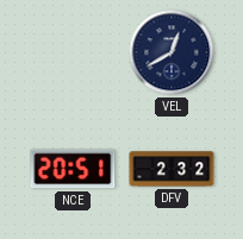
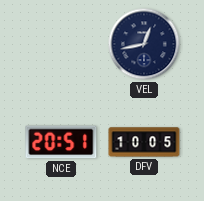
VEL: 12:40 -> 12:43
DFV: 2:32 -> 10:05
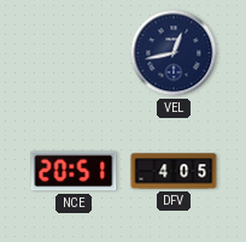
DFV: 10:05 -> 4:05
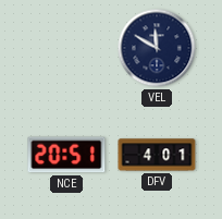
VEL: 12:43 -> 11:50
DFV: 4:05 -> 4:01
